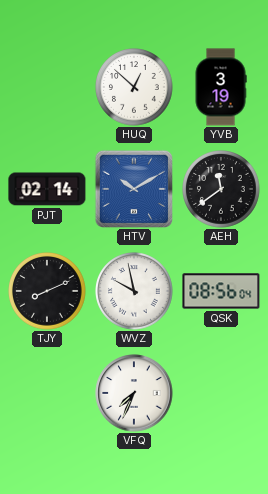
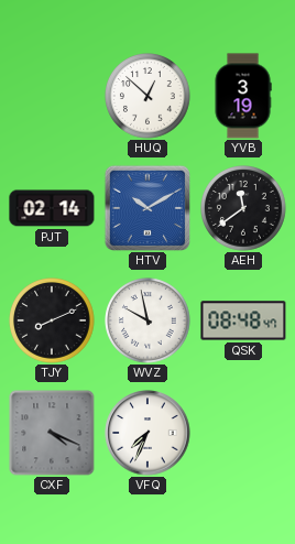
QSK: 08:56 -> 08:48
CXF: none -> 4:19
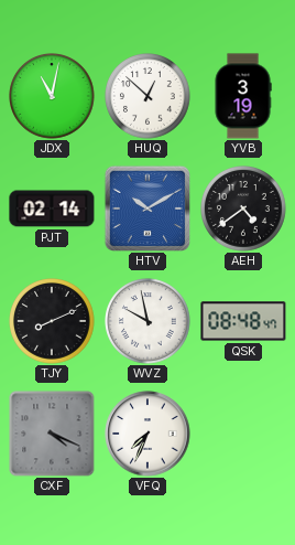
JDX: none -> 11:02
AEH: 11:39 -> 4:39
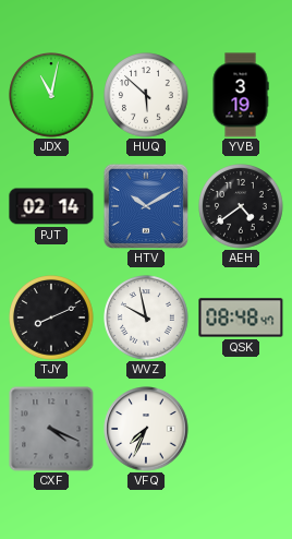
HUQ: 12:52 -> 5:52
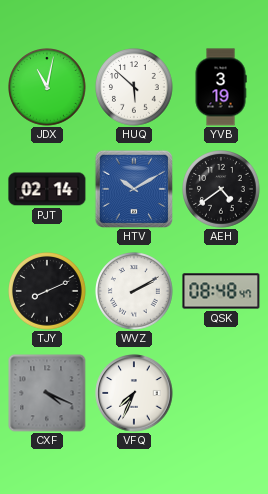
WVZ: 9:58 -> 2:10
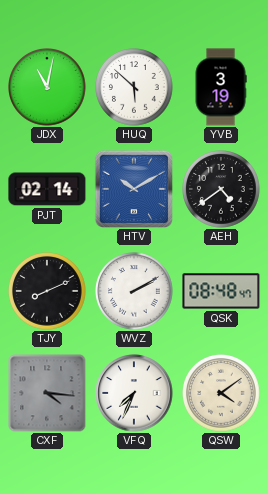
CXF: 4:19 -> 4:16
QSW: none -> 4:09
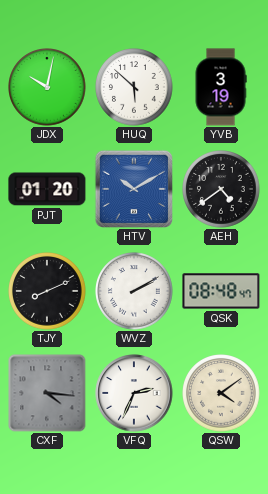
JDX: 11:02 -> 10:02
PJT: 02:14 -> 01:20
VFQ: 7:34 -> 2:34
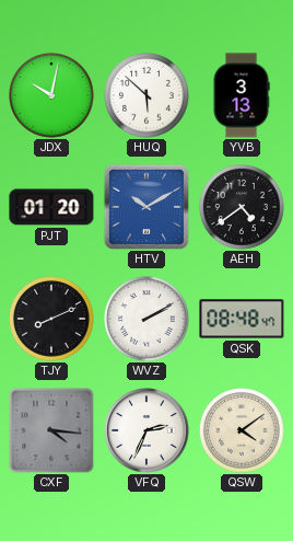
YVB: 3:19 -> 3:13
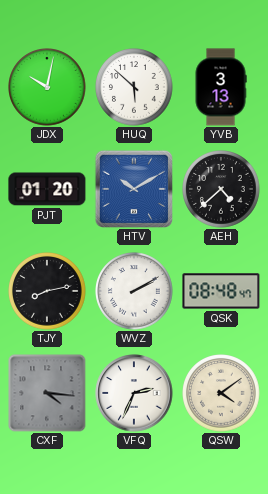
AEH: 4:39 -> 4:38
TJY: 8:11 -> 8:13
